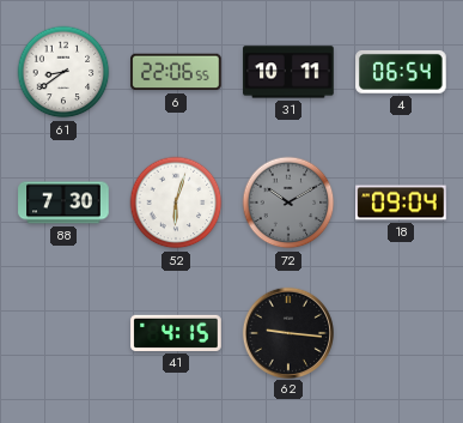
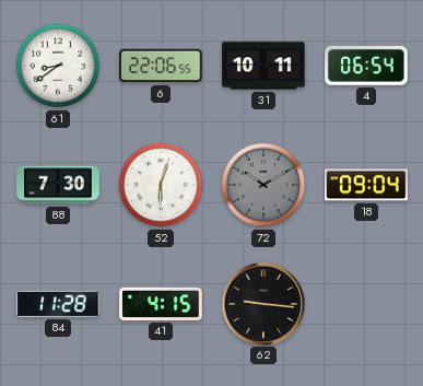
84: none -> 11:28
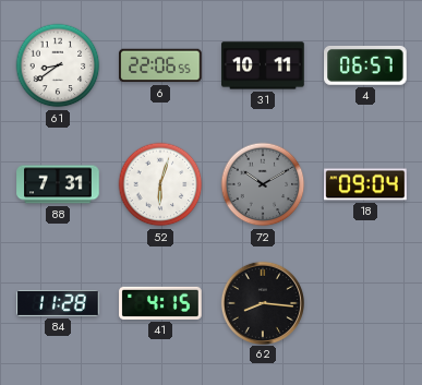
4: 06:54 -> 06:57
88: 7:30 -> 7:31
62: 9:16 -> 8:16
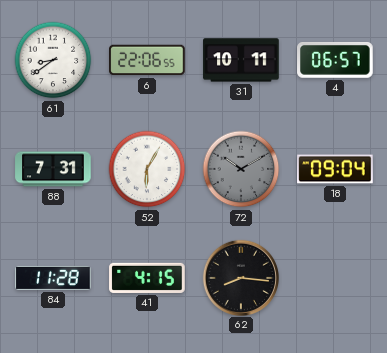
52: 6:03 -> 6:05
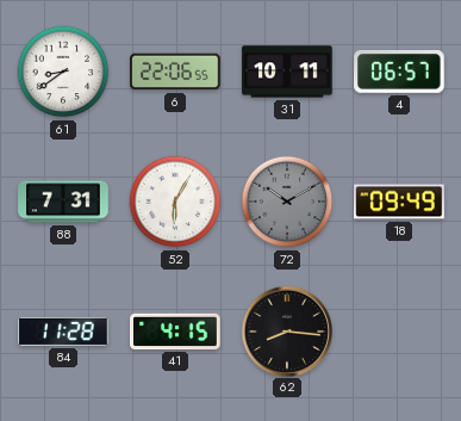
18: 09:04 -> 09:49
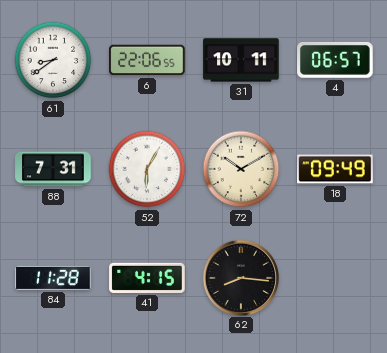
72 dial: grey -> cream
